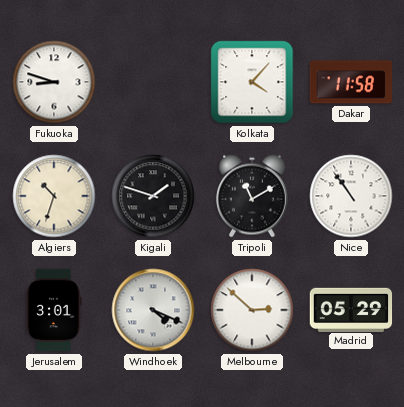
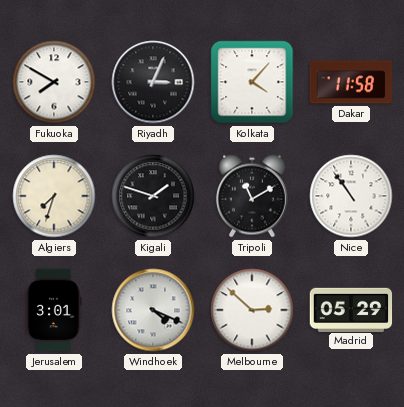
Fukuoka: 8:48 -> 7:50
Riyadh: none -> 3:04
Algiers: 10:33 -> 7:33
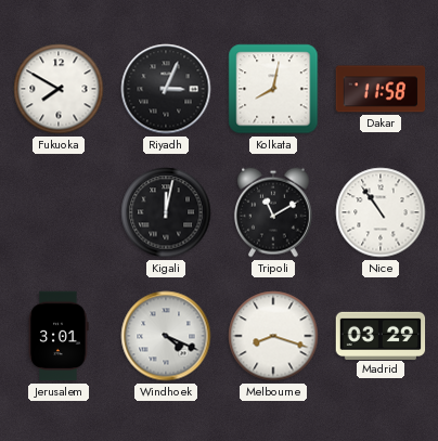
Kolkata: 4:07 -> 8:02
Algiers: 7:33 -> none
Kigali: 1:48 -> 12:02
Melbourne: 2:52 -> 8:18
Madrid: 05:29 -> 03:29
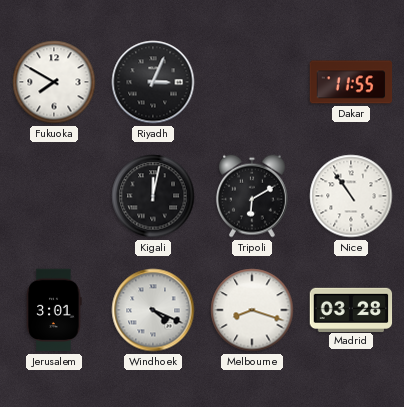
Kolkata: 8:02 -> none
Dakar: 11:58 -> 11:55
Tripoli: 11:10 -> 6:10
Madrid: 03:29 -> 03:28
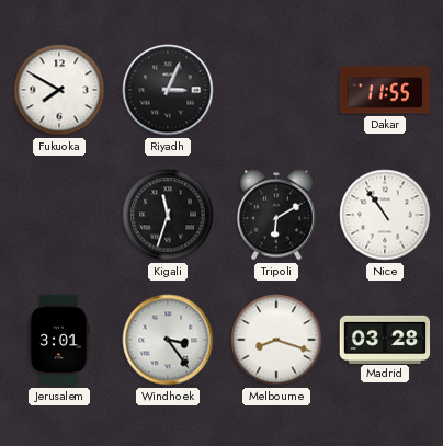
Kigali: 12:02 -> 11:33
Windhoek: 4:19 -> 3:24
